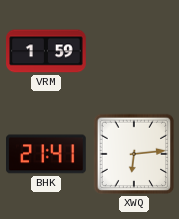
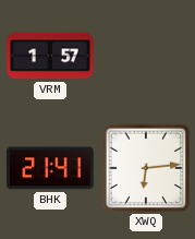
VRM: 1:59 -> 1:57
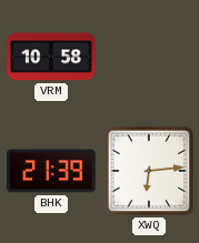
VRM: 1:57 -> 10:58
BHK: 21:41 -> 21:39
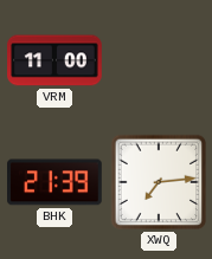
VRM: 10:58 -> 11:00
XWQ: 6:14 -> 7:14
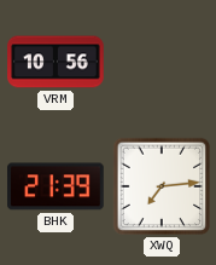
VRM: 11:00 -> 10:56
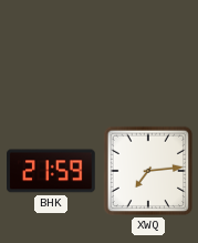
VRM: 10:56 -> none
BHK: 21:39 -> 21:59
